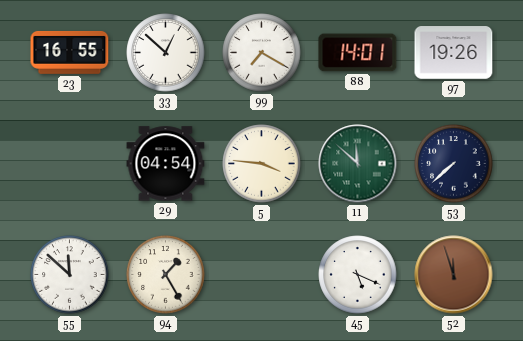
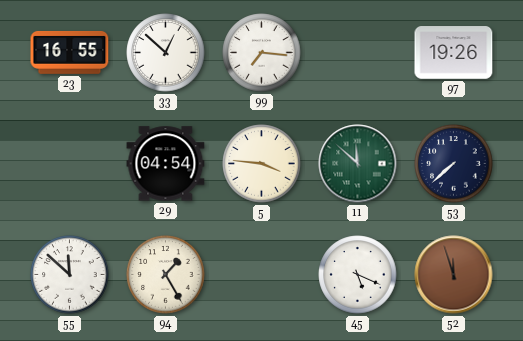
99: 7:20 -> 7:16
88: 14:01 -> none
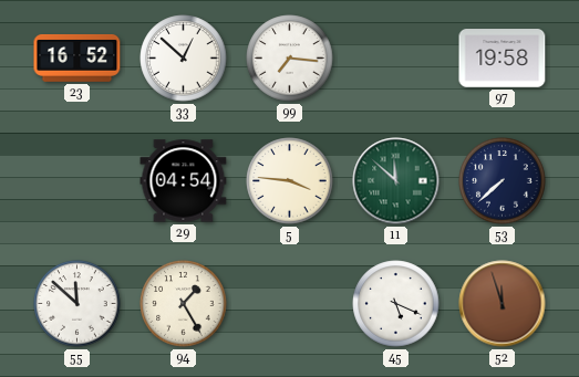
23: 16:55 -> 16:52
97: 19:26 -> 19:58
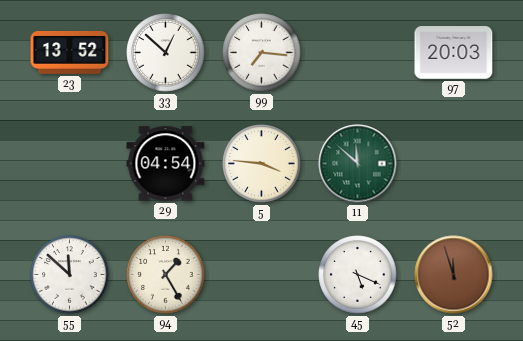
23: 16:52 -> 13:52
97: 19:58 -> 20:03
53: 7:38 -> none
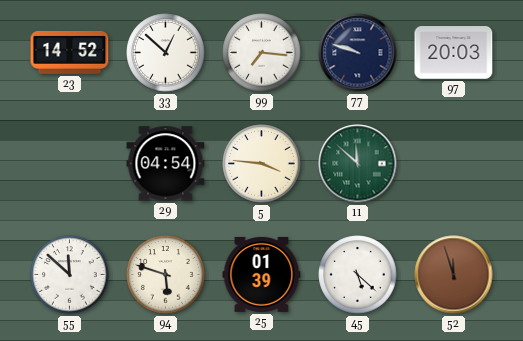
23: 13:52 -> 14:52
77: none -> 9:48
94: 1:25 -> 5:48
25: none -> 01:39
45: 5:19 -> 5:22
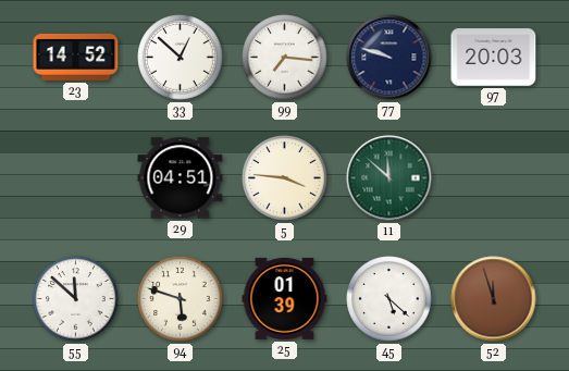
29: 04:54 -> 04:51
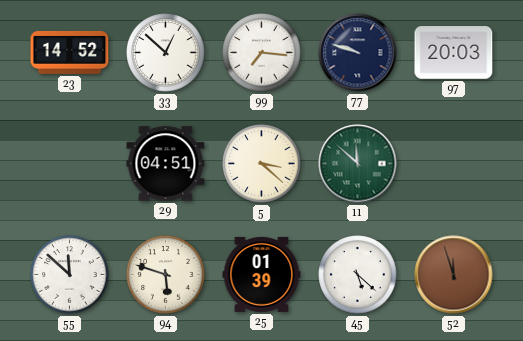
5: 3:46 -> 3:22
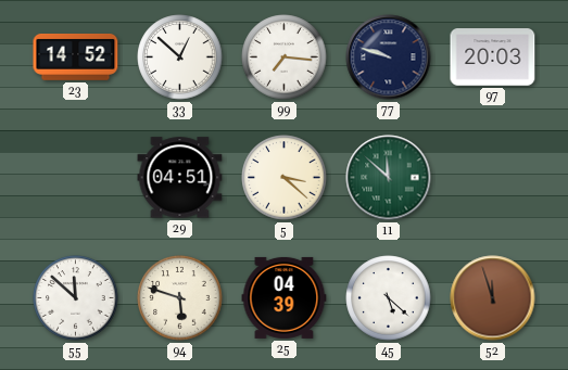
25: 01:39 -> 04:39
